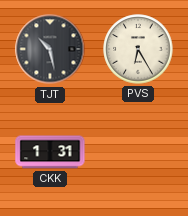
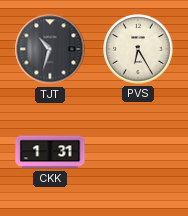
TJT: 10:28 -> 10:33
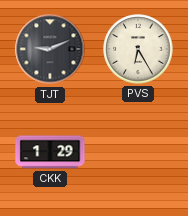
TJT: 10:33 -> 9:11
CKK: 1:31 -> 1:29
